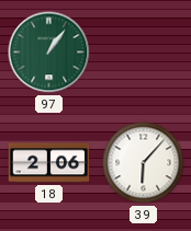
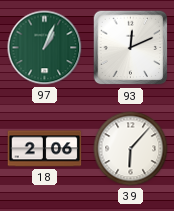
97: 1:06 -> 1:04
93: none -> 12:11
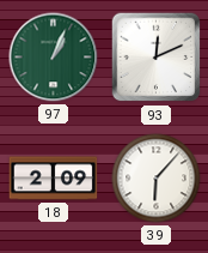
18: 2:06 -> 2:09
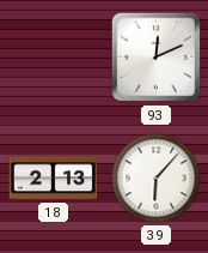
97: 1:04 -> none
18: 2:09 -> 2:13
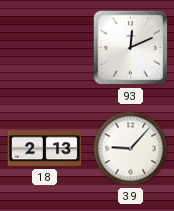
39: 6:07 -> 9:07
